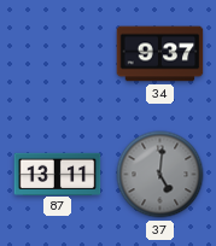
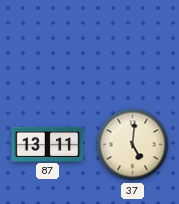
34: 9:37 -> none
37 dial: grey -> cream
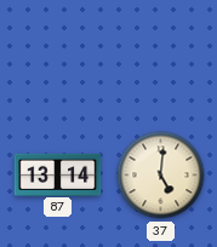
87: 13:11 -> 13:14
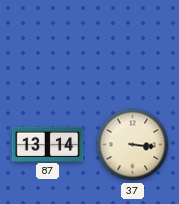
37: 5:01 -> 3:16
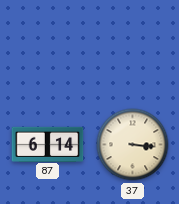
87: 13:14 -> 6:14
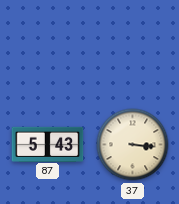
87: 6:14 -> 5:43
